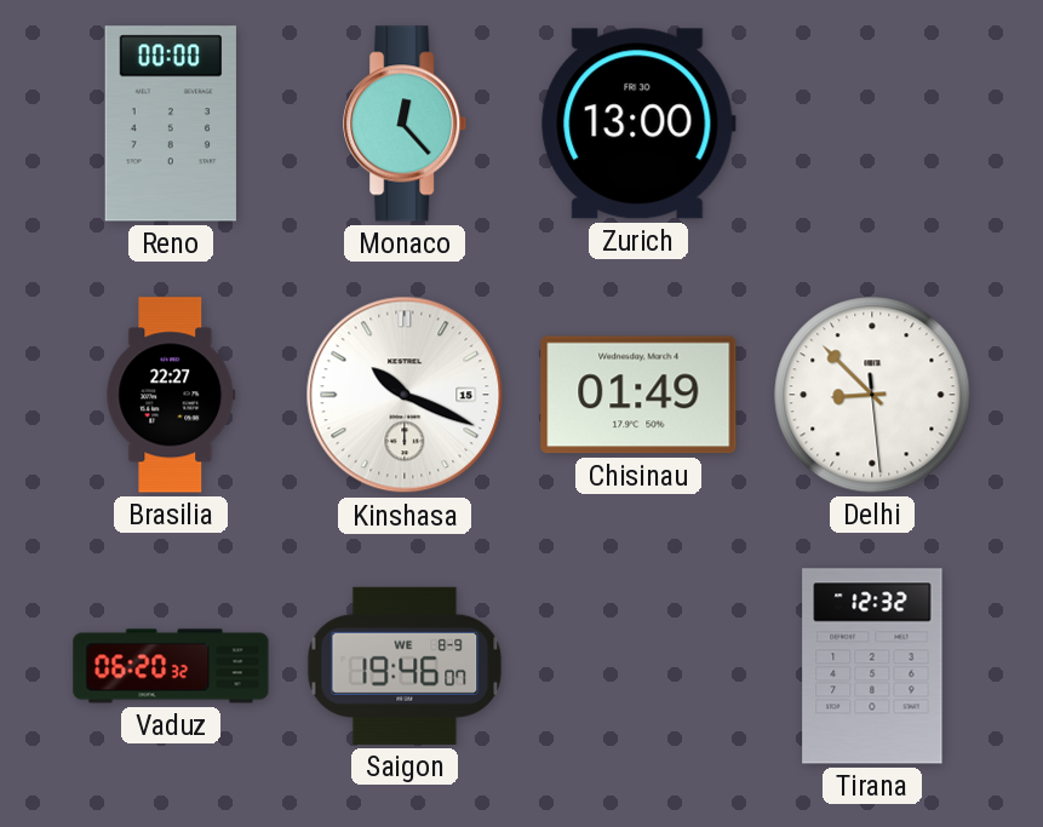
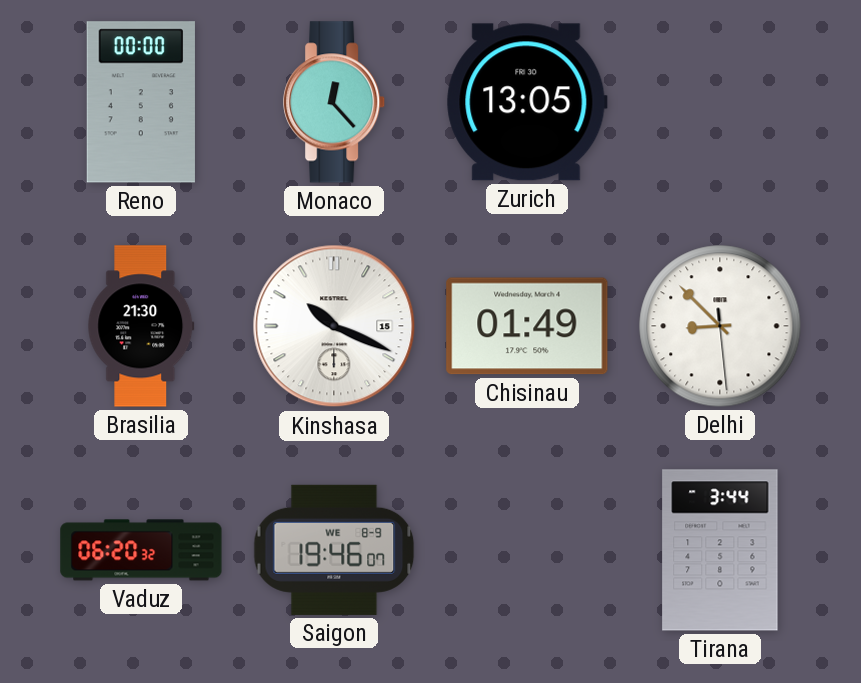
Zurich: 13:00 -> 13:05
Brasilia: 22:27 -> 21:30
Tirana: 12:32 -> 3:44
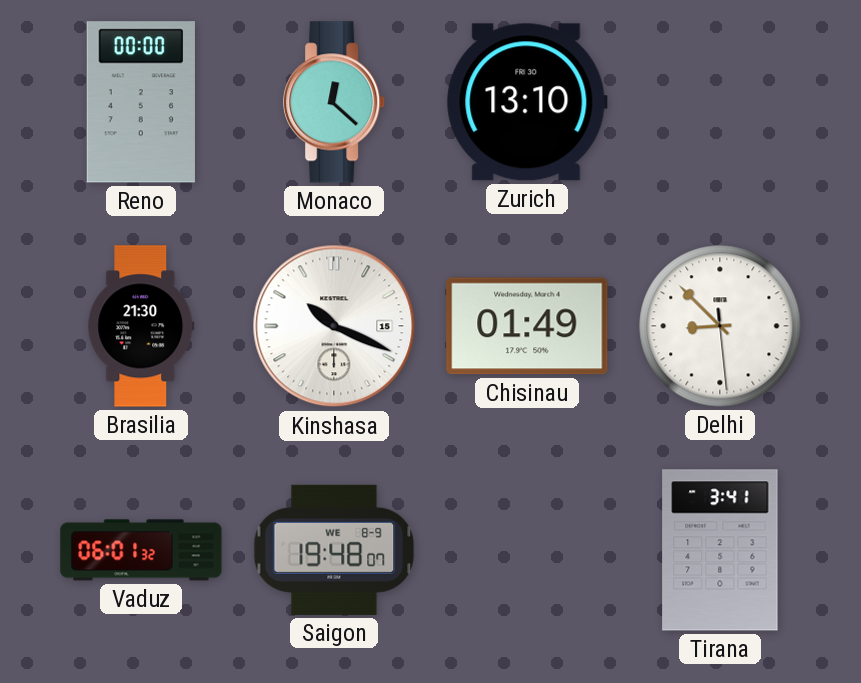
Monaco: 12:23 -> 12:22
Zurich: 13:05 -> 13:10
Vaduz: 06:20 -> 06:01
Saigon: 19:46 -> 19:48
Tirana: 3:44 -> 3:41
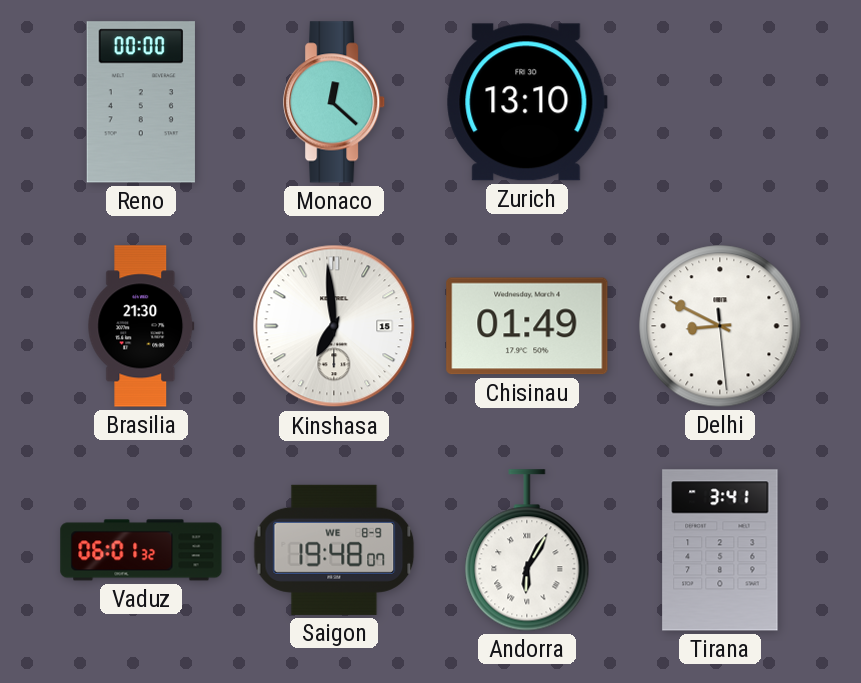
Kinshasa: 10:19 -> 6:59
Delhi: 8:52 -> 8:49
Andorra: none -> 6:05
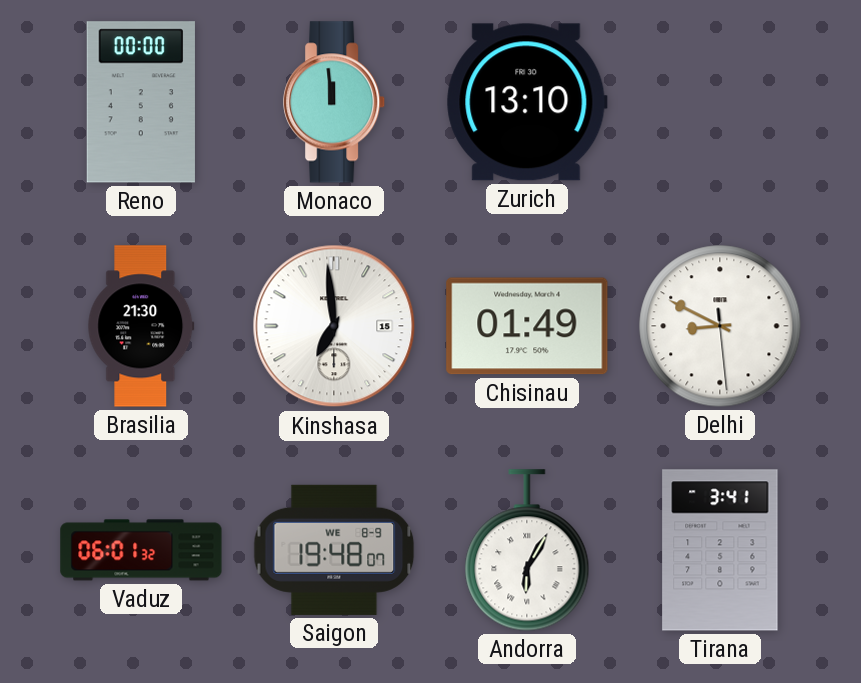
Monaco: 12:22 -> 11:59
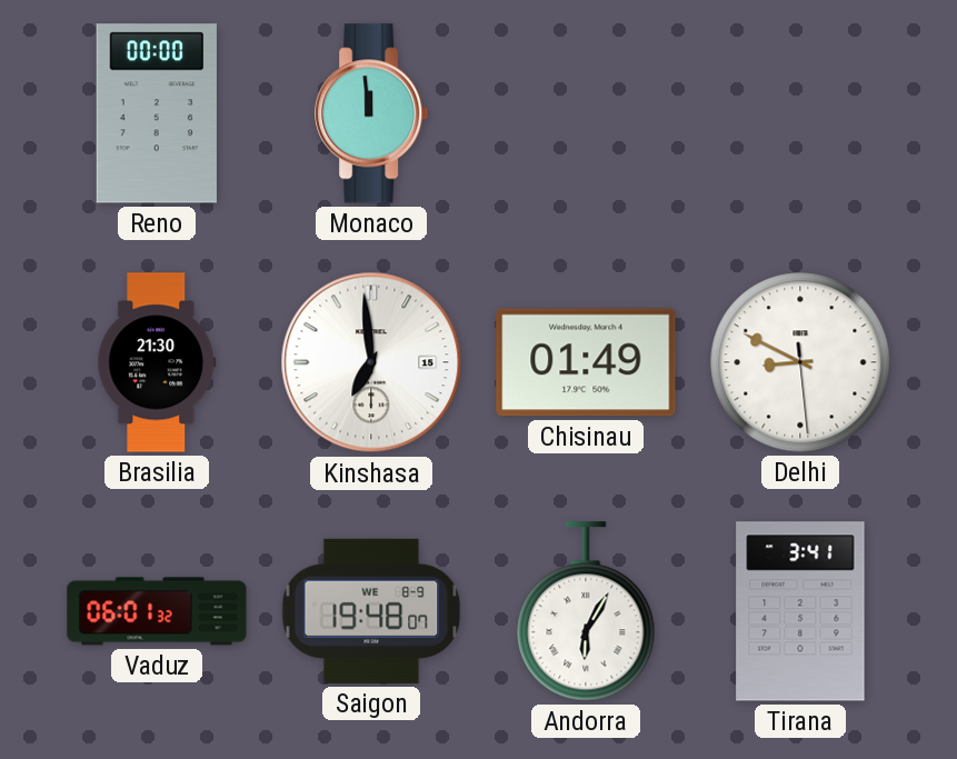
Zurich: 13:10 -> none
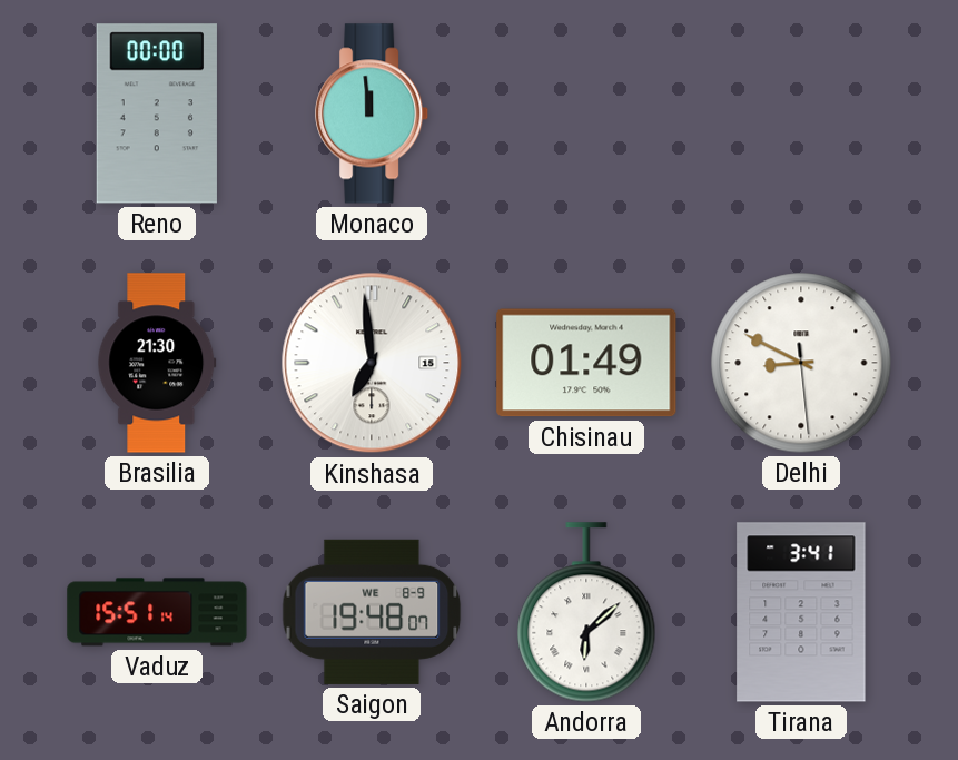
Vaduz: 06:01 -> 15:51
Andorra: 6:05 -> 6:08
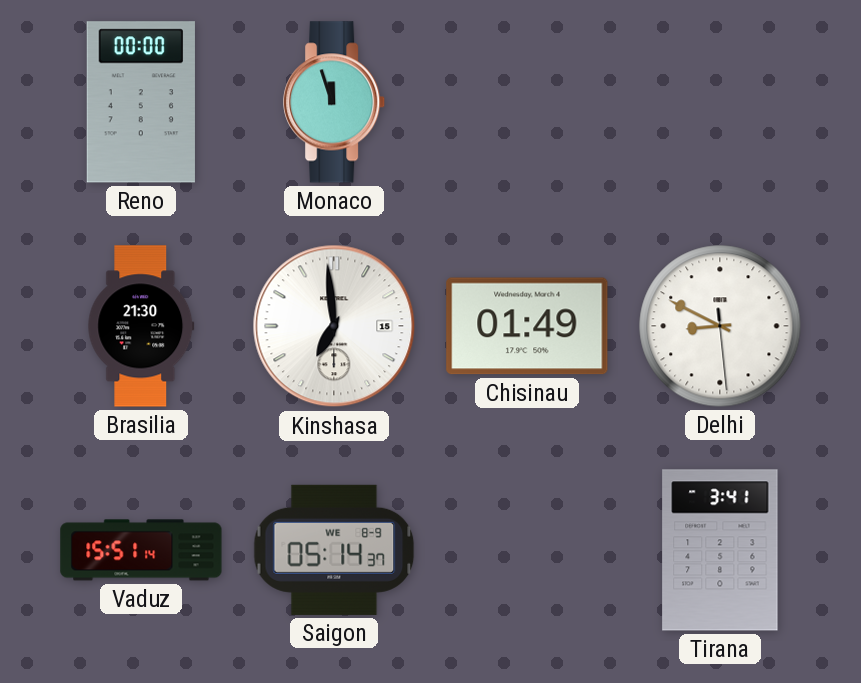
Monaco: 11:59 -> 11:57
Saigon: 19:48 -> 05:14
Andorra: 6:08 -> none
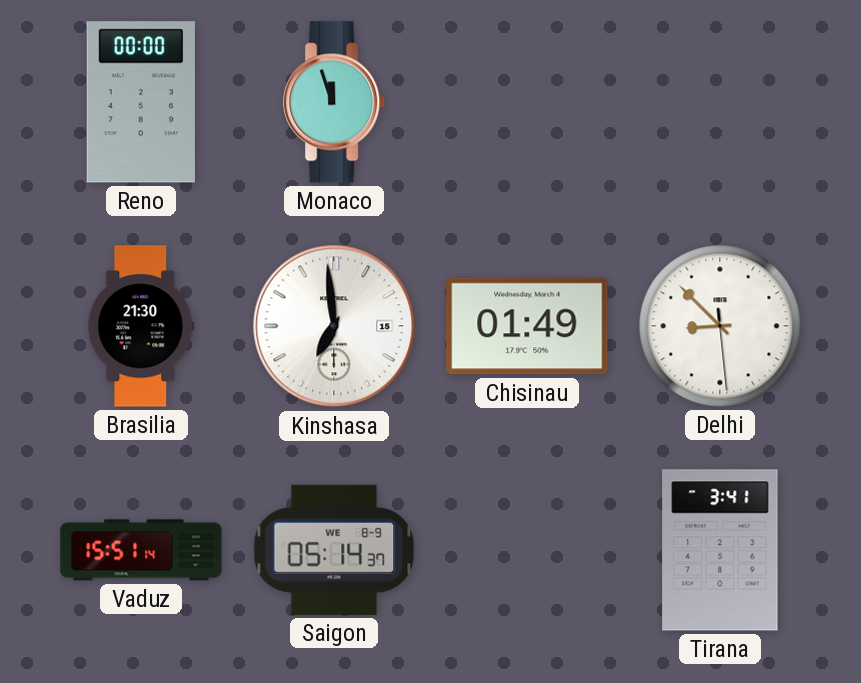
Delhi: 8:49 -> 8:52
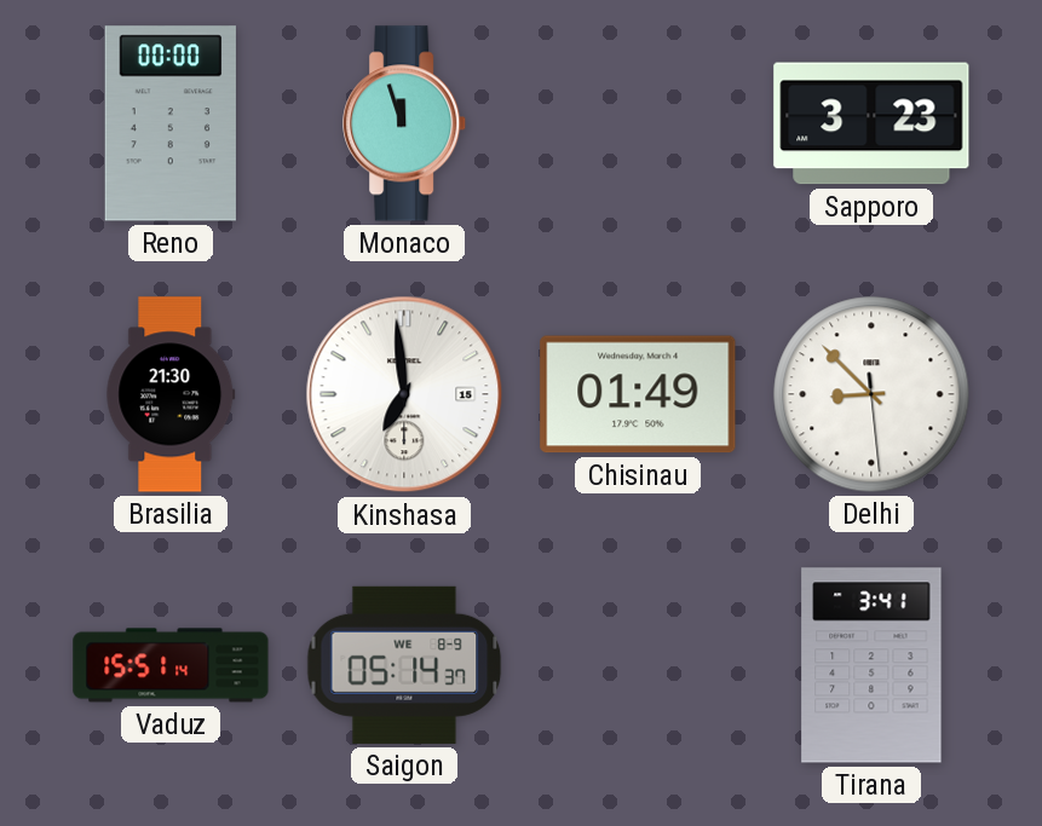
Sapporo: none -> 3:23
